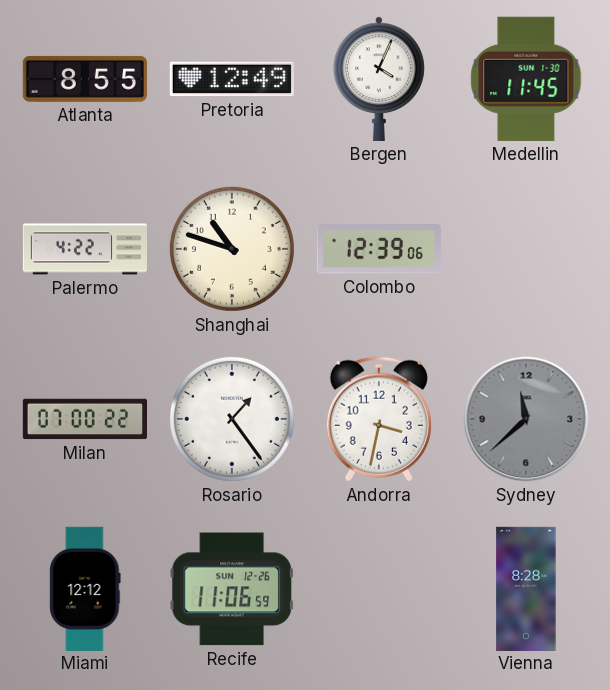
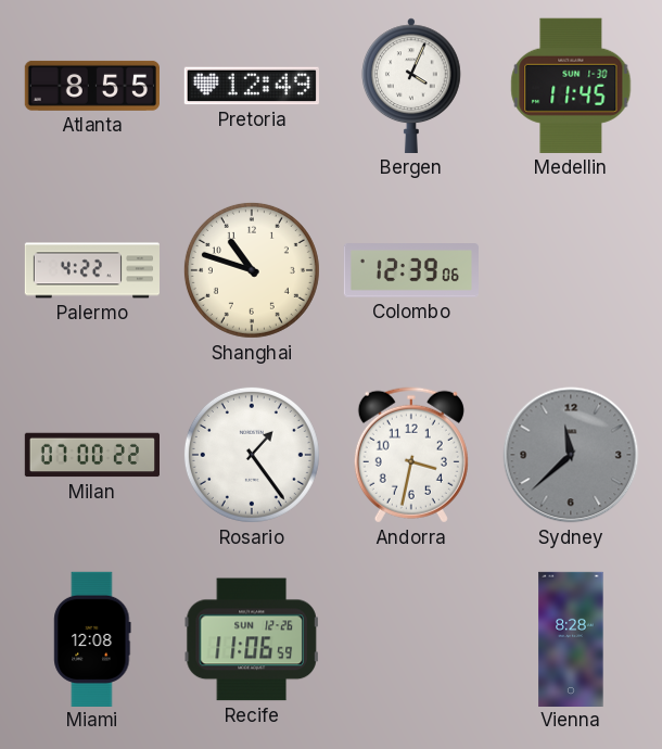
Miami: 12:12 -> 12:08
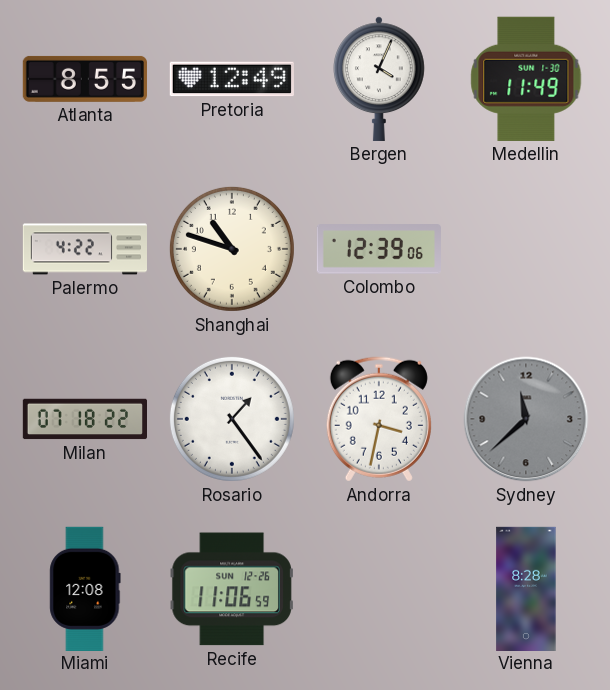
Medellin: 11:45 -> 11:49
Milan: 07:00 -> 07:18
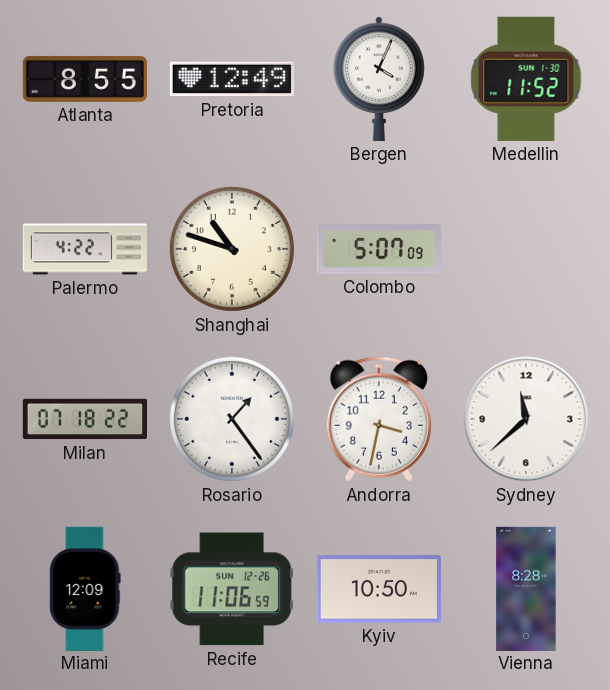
Medellin: 11:49 -> 11:52
Colombo: 12:39 -> 5:07
Sydney dial: grey -> white
Miami: 12:08 -> 12:09
Kyiv: none -> 10:50
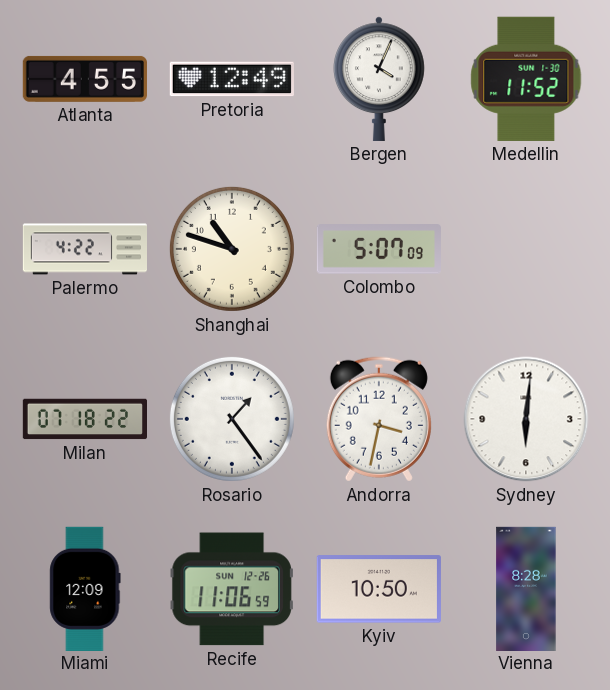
Atlanta: 8:55 -> 4:55
Sydney: 11:38 -> 6:01
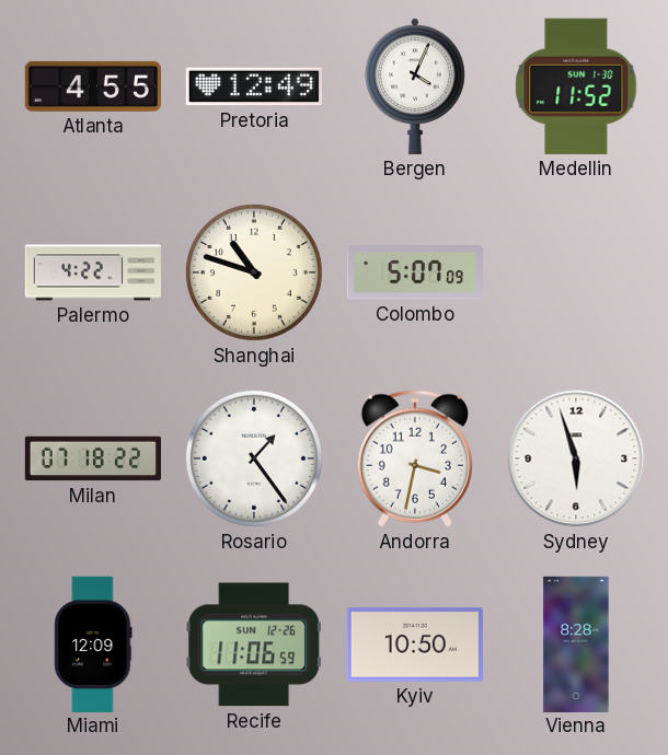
Sydney: 6:01 -> 5:57
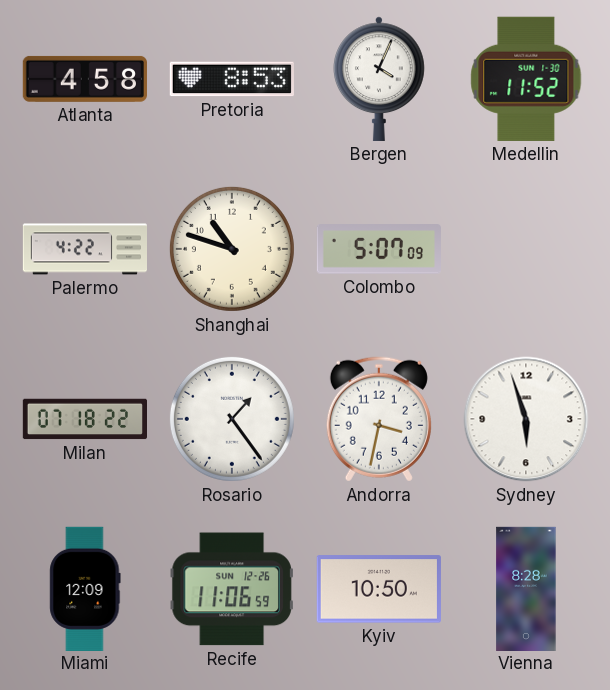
Atlanta: 4:55 -> 4:58
Pretoria: 12:49 -> 8:53
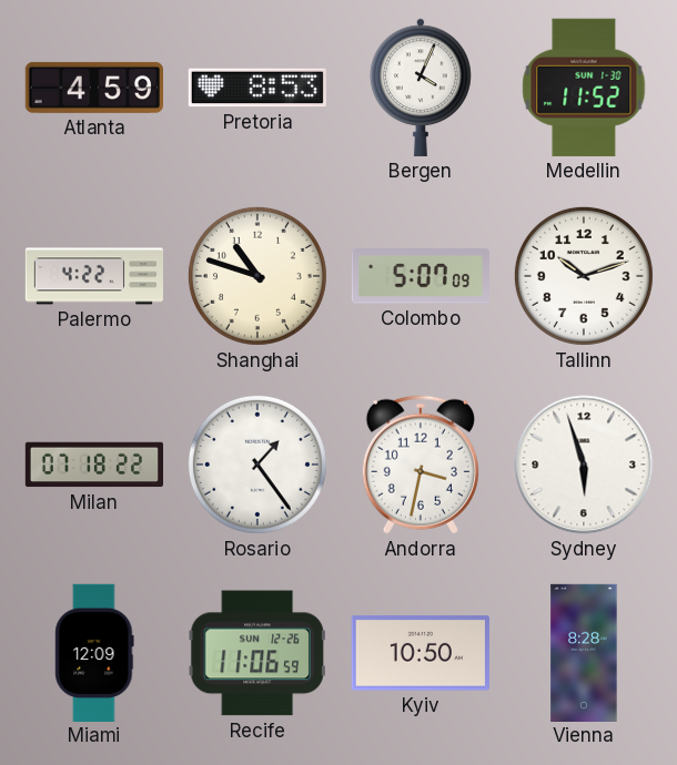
Atlanta: 4:58 -> 4:59
Tallinn: none -> 10:12
